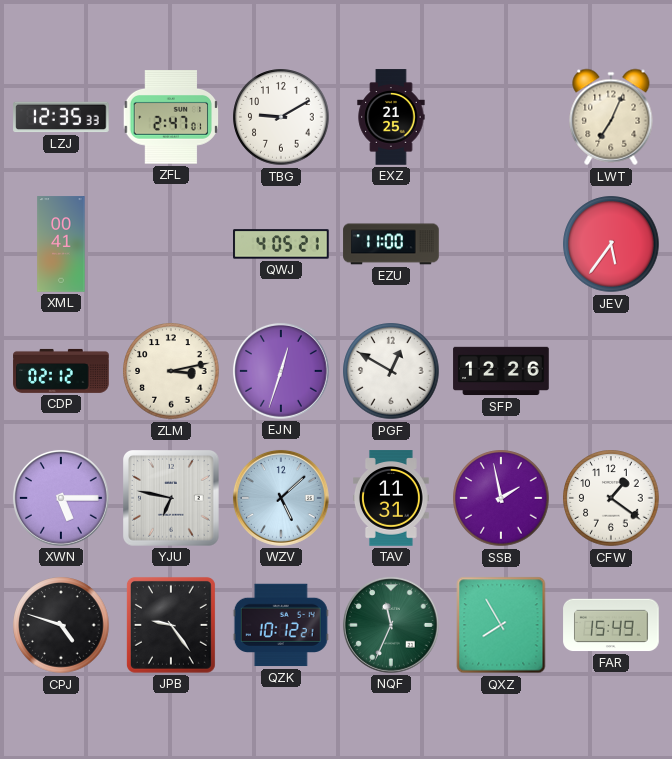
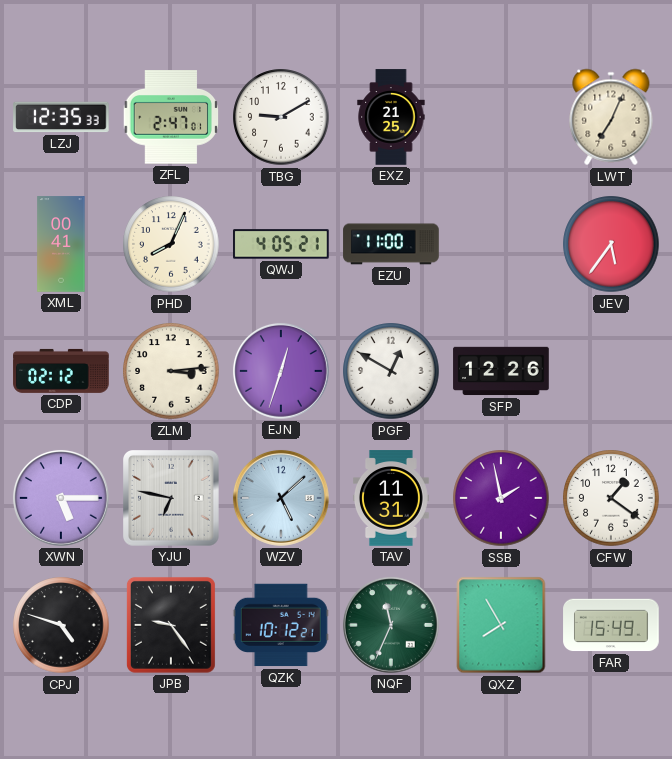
PHD: none -> 8:04
ZLM: 3:13 -> 3:14
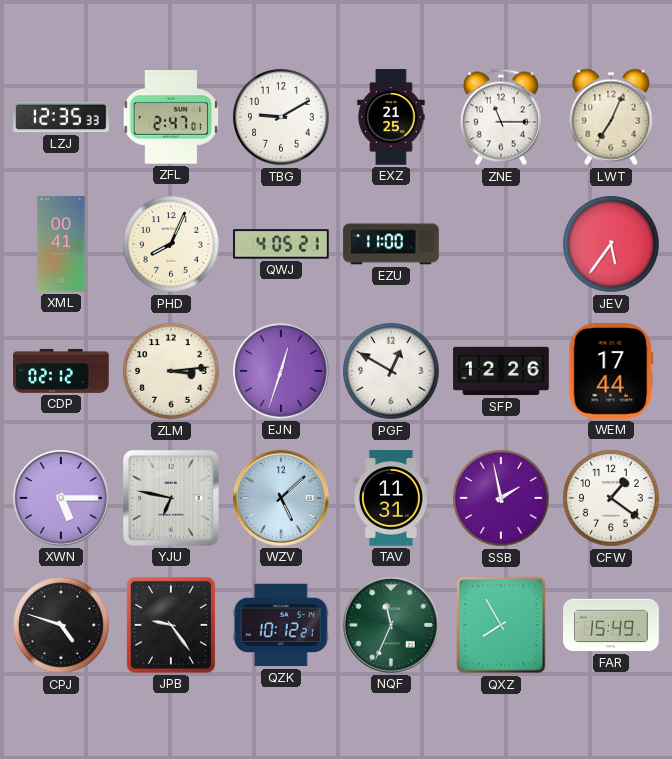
ZNE: none -> 11:15
WEM: none -> 17:44
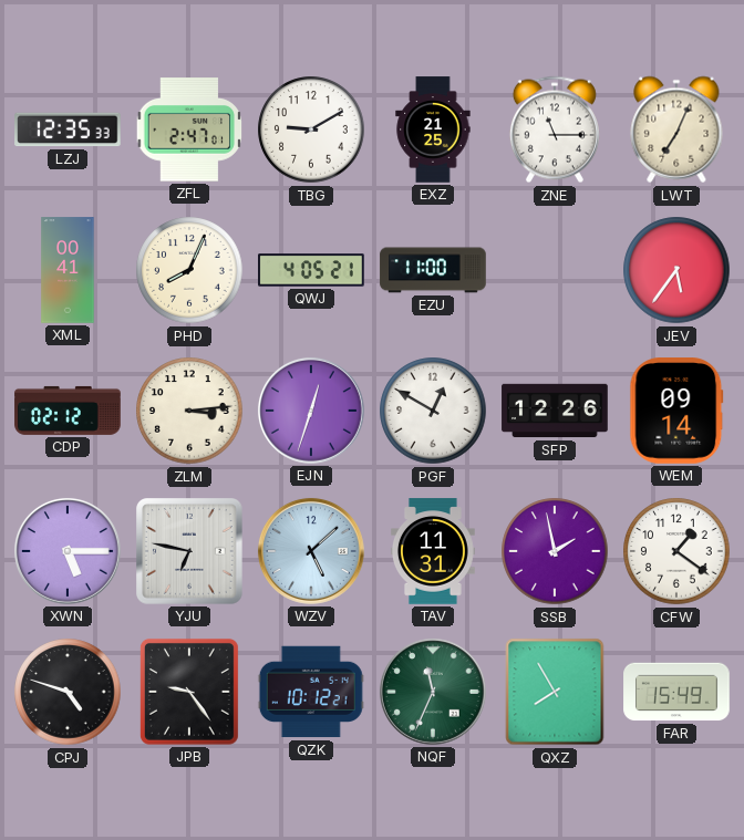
WEM: 17:44 -> 09:14
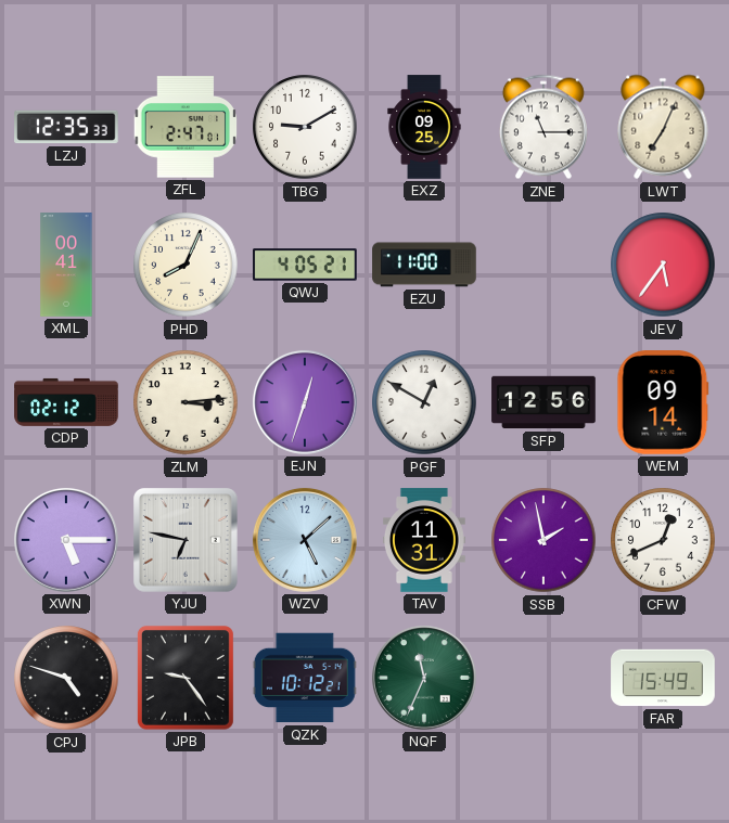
EXZ: 21:25 -> 09:25
SFP: 12:26 -> 12:56
CFW: 1:21 -> 12:41
QXZ: 7:55 -> none
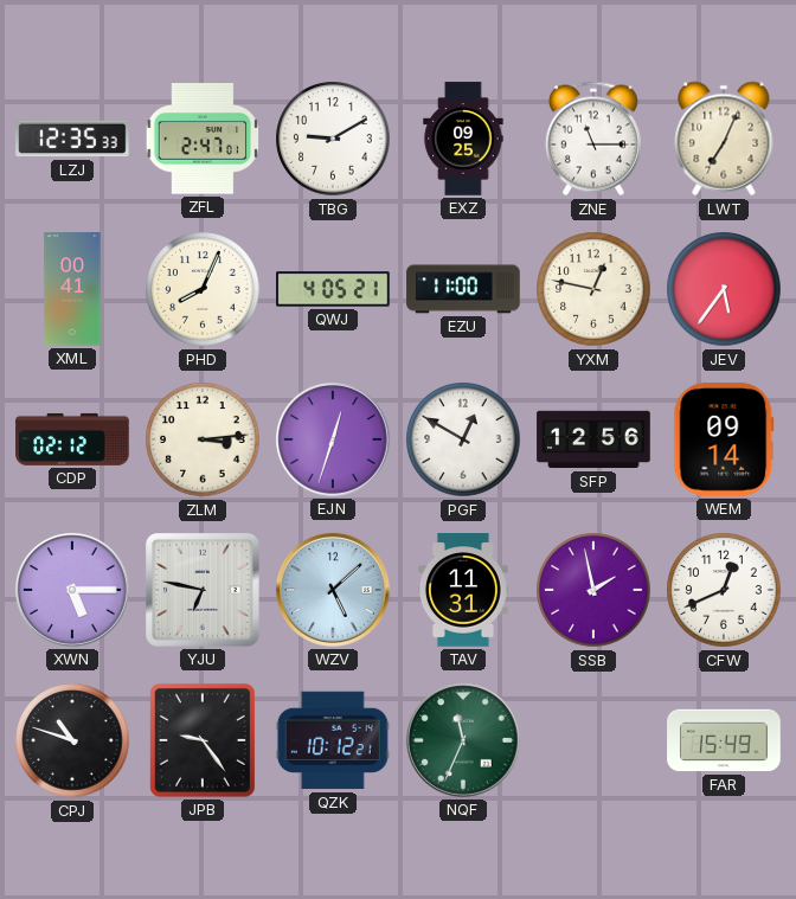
YXM: none -> 12:47
CPJ: 4:48 -> 10:48
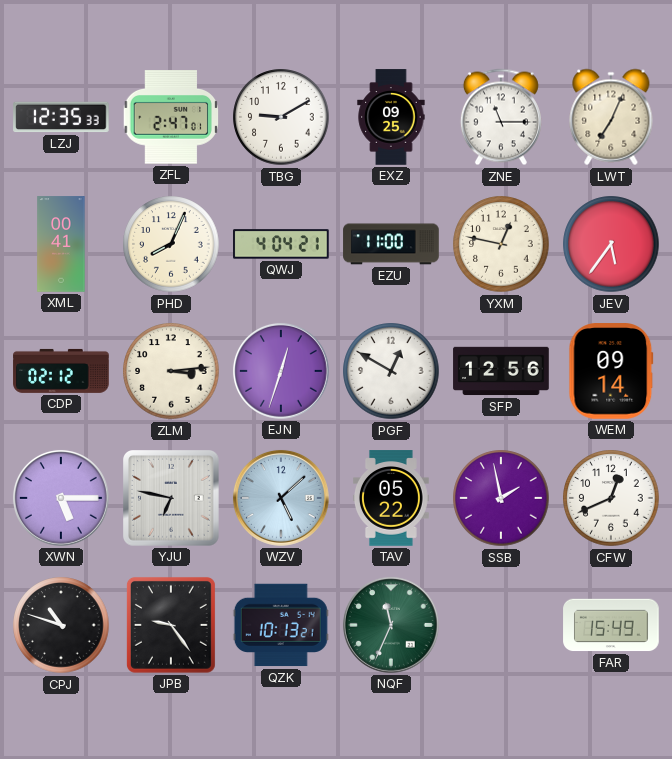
QWJ: 4:05 -> 4:04
TAV: 11:31 -> 05:22
QZK: 10:12 -> 10:13
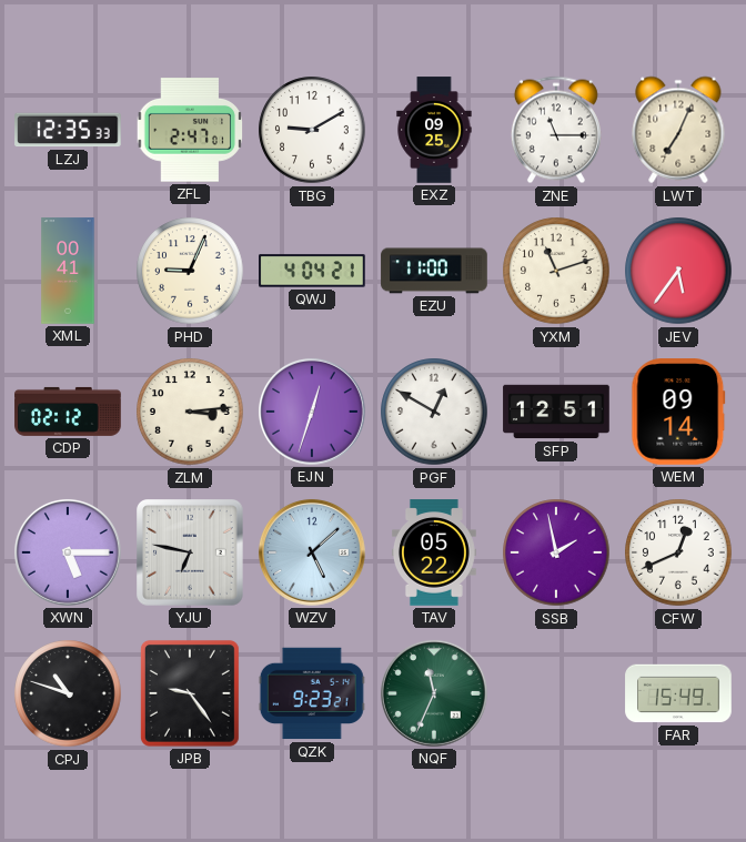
PHD: 8:04 -> 9:04
YXM: 12:47 -> 11:12
SFP: 12:56 -> 12:51
QZK: 10:13 -> 9:23
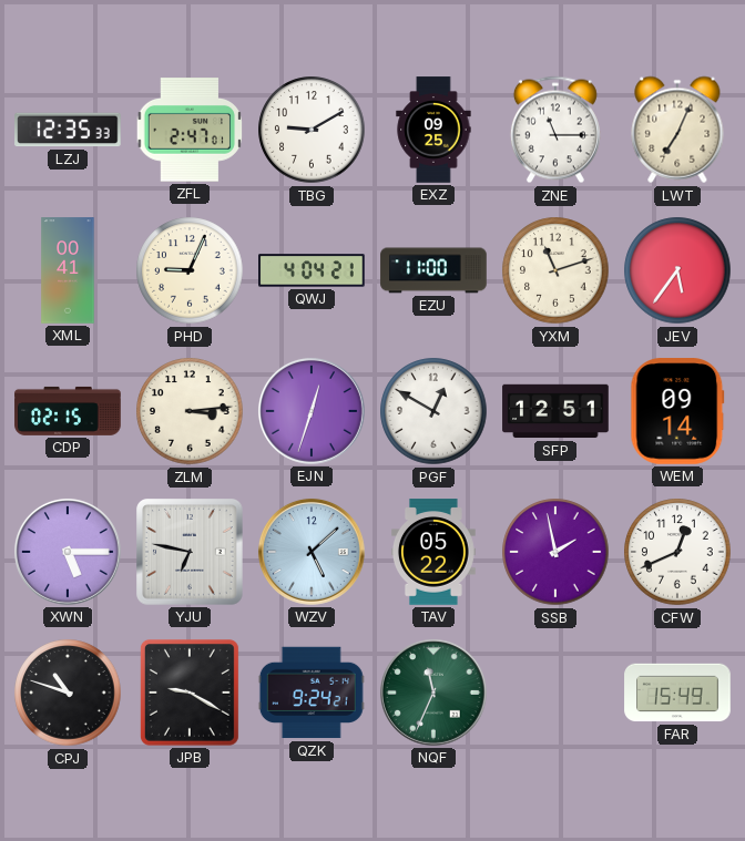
CDP: 02:12 -> 02:15
JPB: 9:24 -> 9:20
QZK: 9:23 -> 9:24
